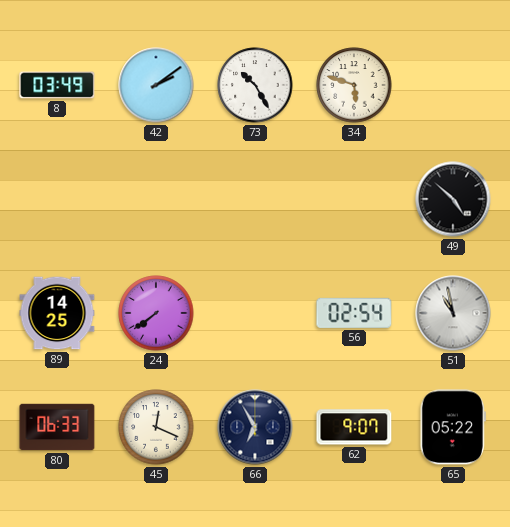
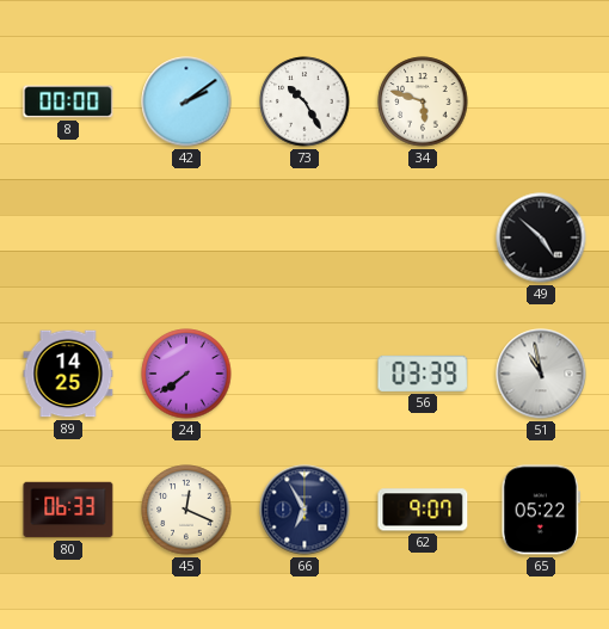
8: 03:49 -> 00:00
56: 02:54 -> 03:39
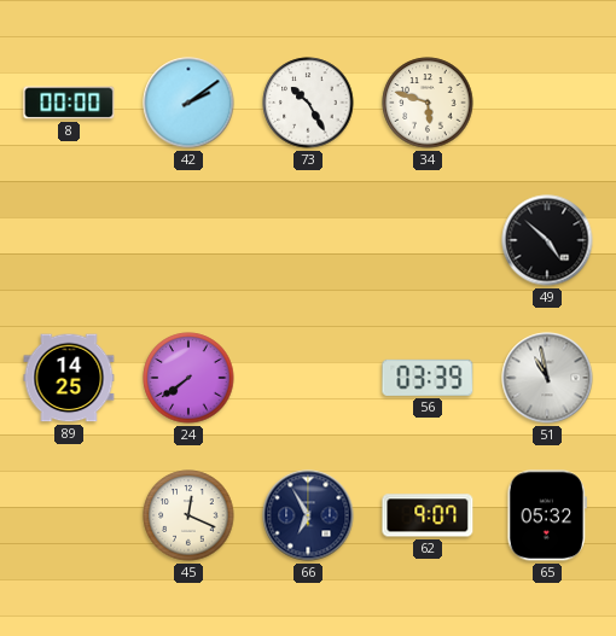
80: 06:33 -> none
65: 05:22 -> 05:32
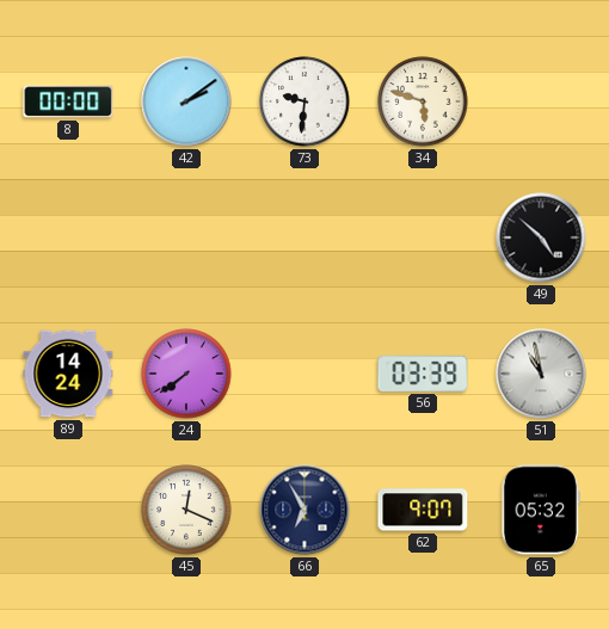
73: 10:25 -> 9:31
89: 14:25 -> 14:24
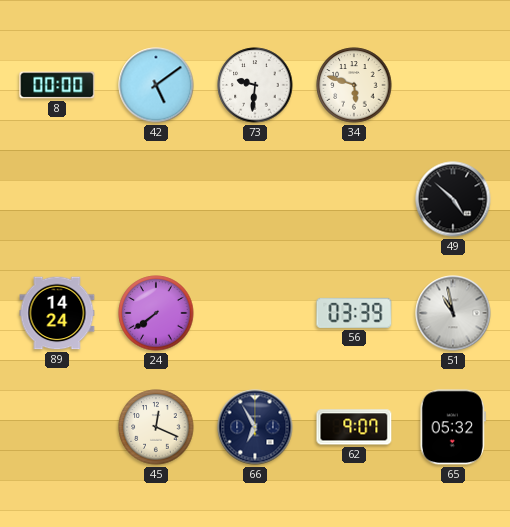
42: 2:09 -> 5:09
